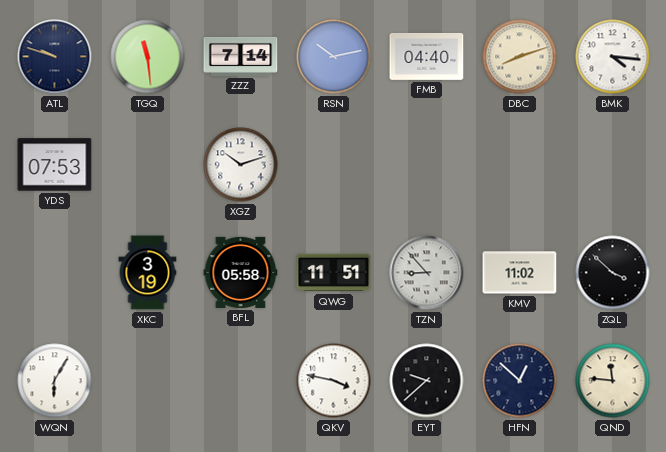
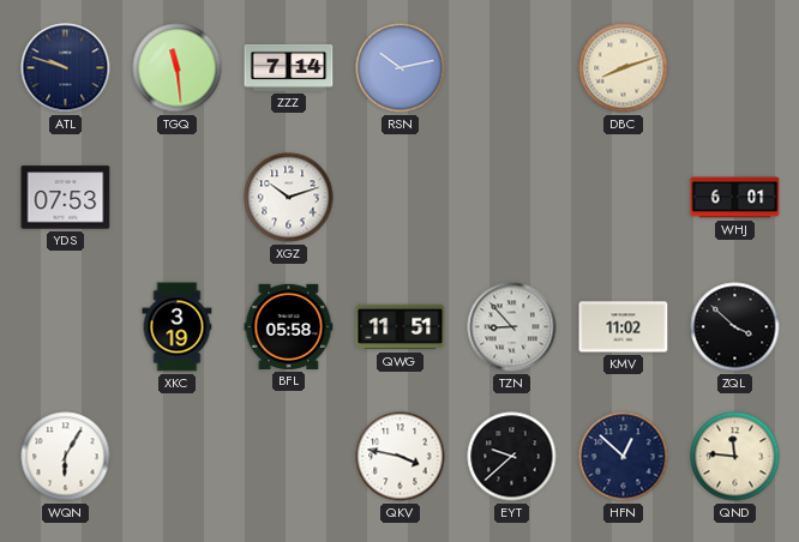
FMB: 04:40 -> none
BMK: 4:16 -> none
WHJ: none -> 6:01
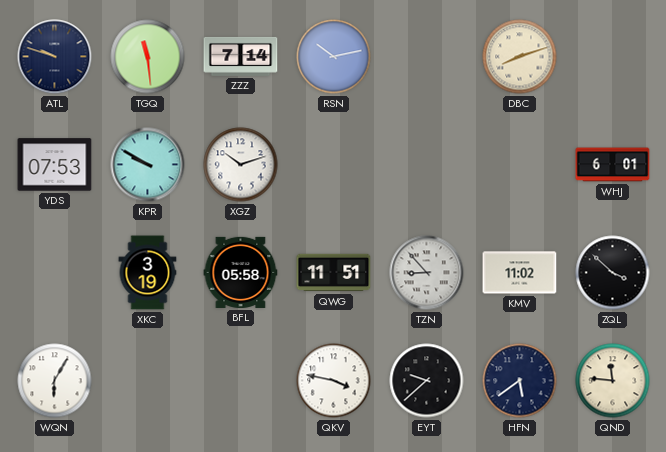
KPR: none -> 9:50
HFN: 12:52 -> 5:39
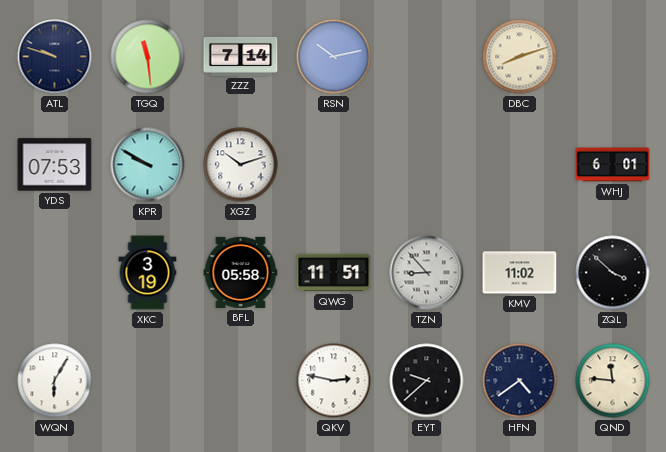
QKV: 3:47 -> 2:47
HFN: 5:39 -> 4:39
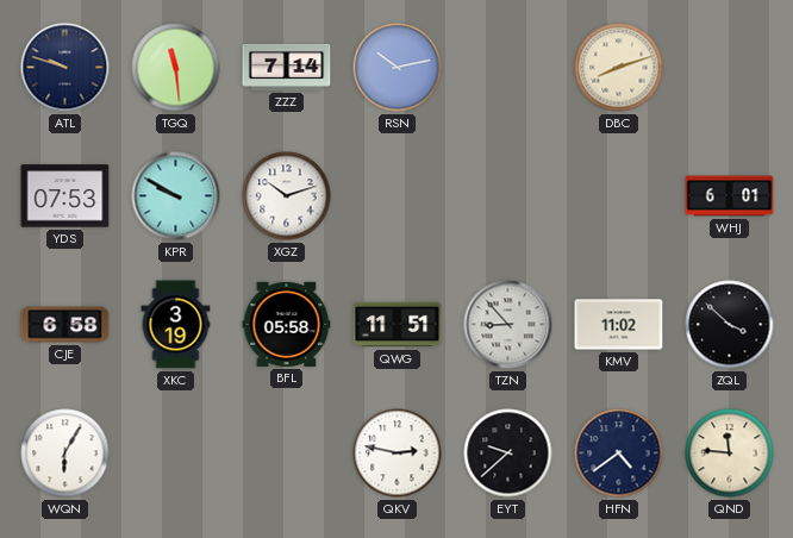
CJE: none -> 6:58
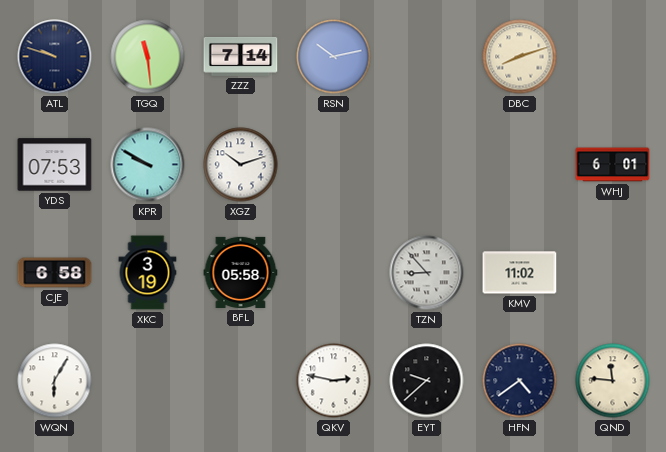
QWG: 11:51 -> none
ZQL: 3:52 -> none
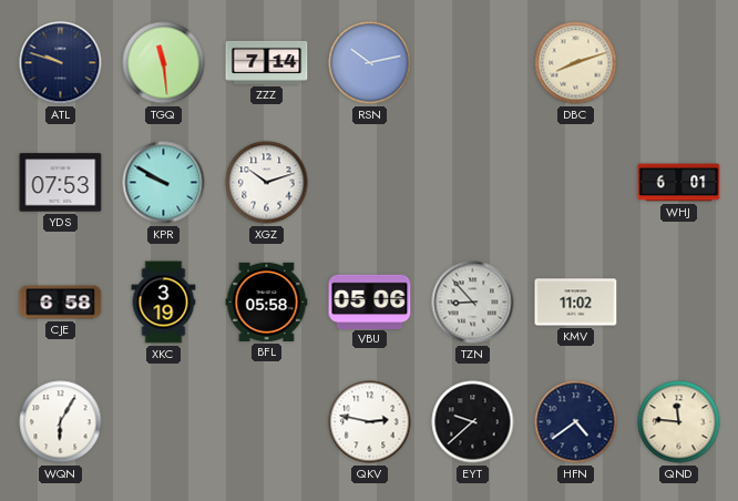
VBU: none -> 05:06
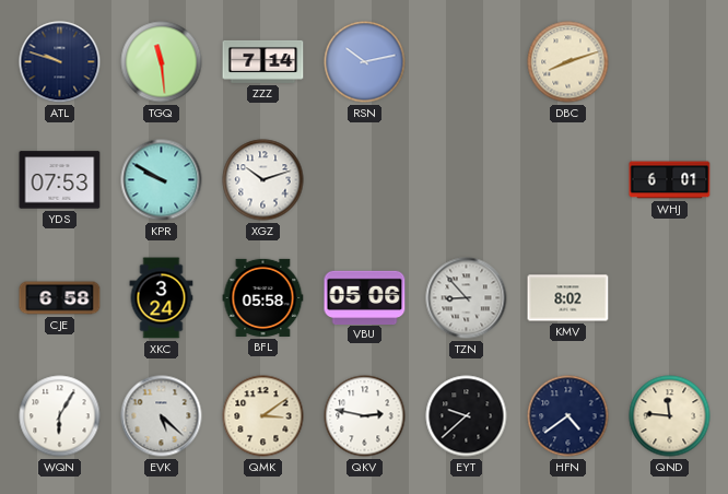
XKC: 3:19 -> 3:24
KMV: 11:02 -> 8:02
EVK: none -> 5:22
QMK: none -> 3:09
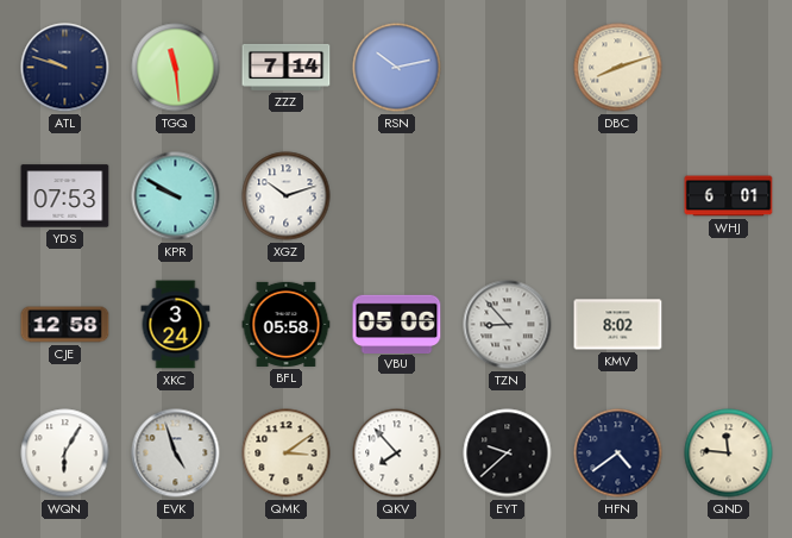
CJE: 6:58 -> 12:58
EVK: 5:22 -> 4:57
QKV: 2:47 -> 7:53
